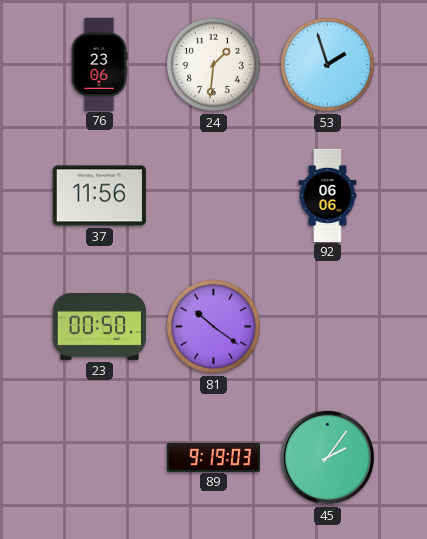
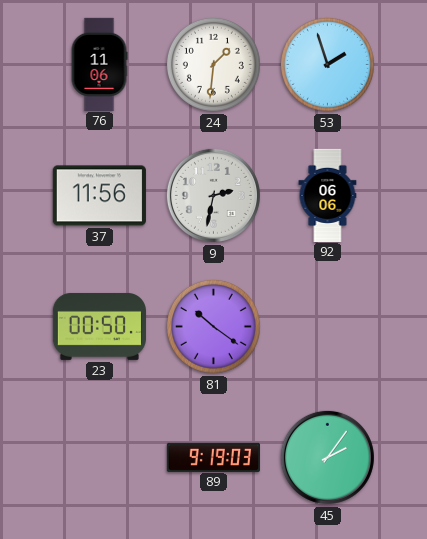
76: 23:06 -> 11:06
9: none -> 2:32
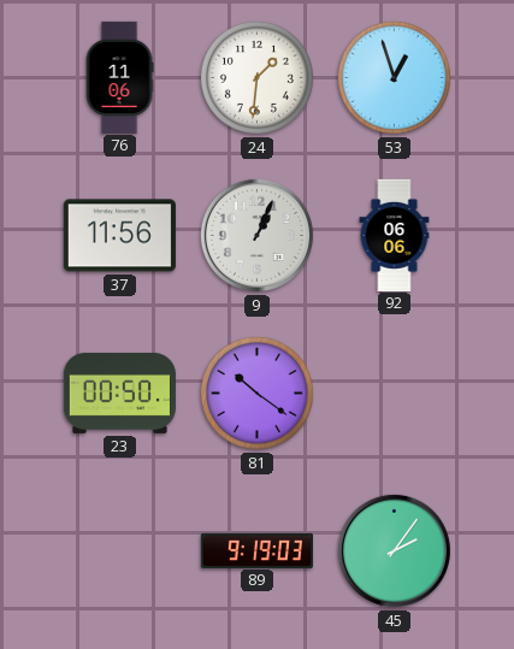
53: 1:57 -> 12:57
9: 2:32 -> 1:04
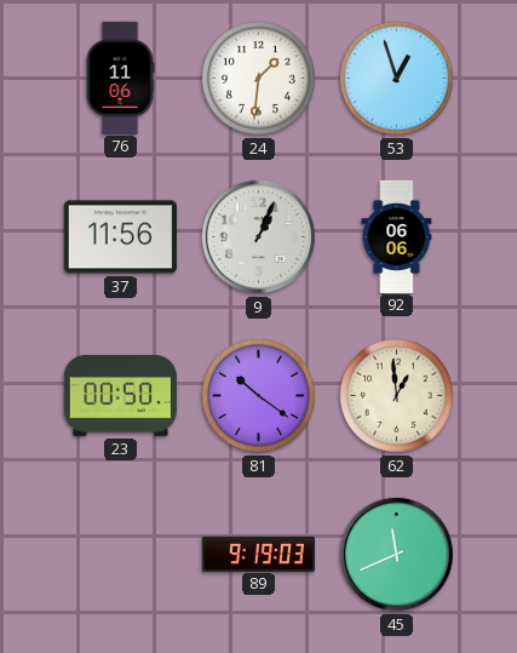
62: none -> 12:59
45: 2:06 -> 11:41
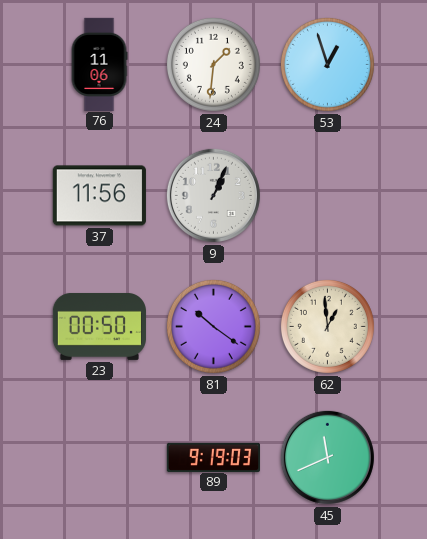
92: 06:06 -> none
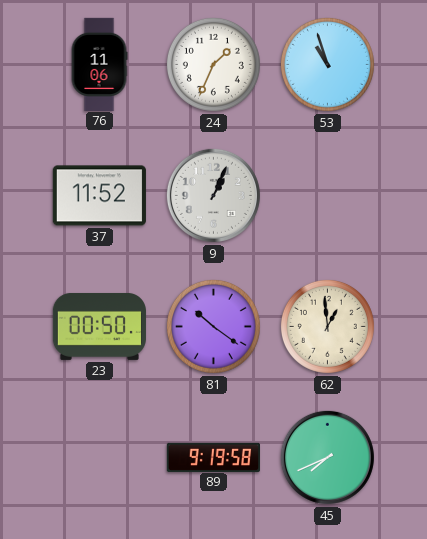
24: 1:31 -> 1:34
53: 12:57 -> 10:57
37: 11:56 -> 11:52
89: 9:19:03 -> 9:19:58
45: 11:41 -> 7:41
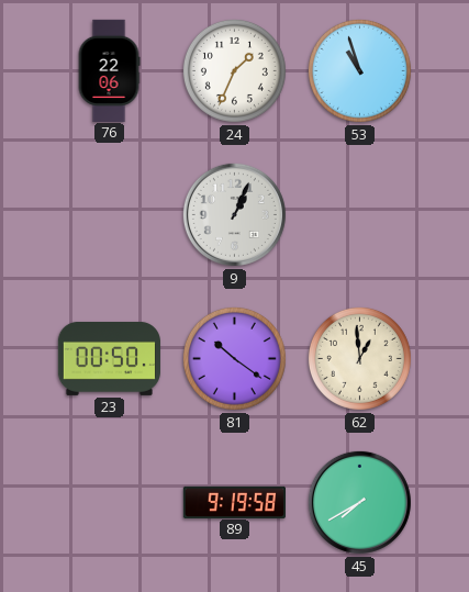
76: 11:06 -> 22:06
37: 11:52 -> none
45: 7:41 -> 7:40
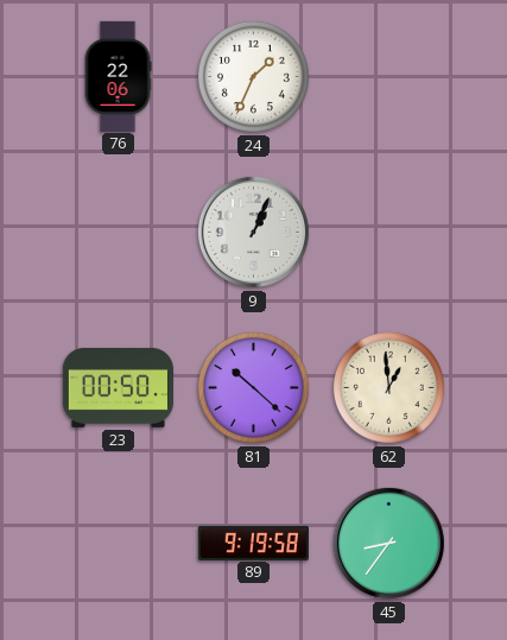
53: 10:57 -> none
81: 10:21 -> 10:22
45: 7:40 -> 8:36
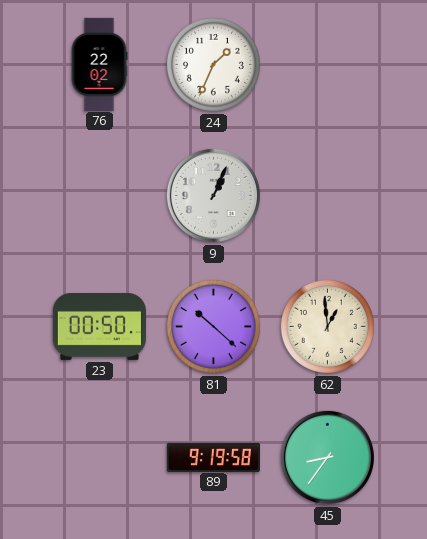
76: 22:06 -> 22:02
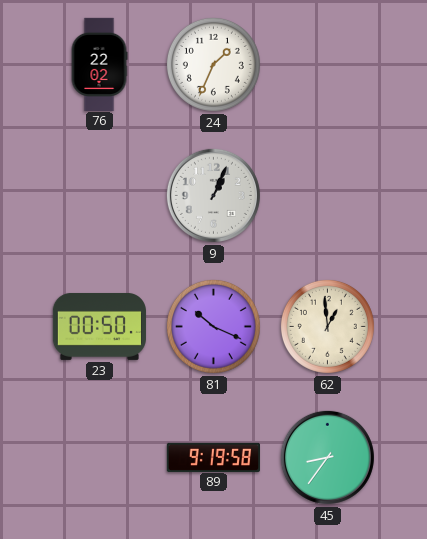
81: 10:22 -> 10:19
